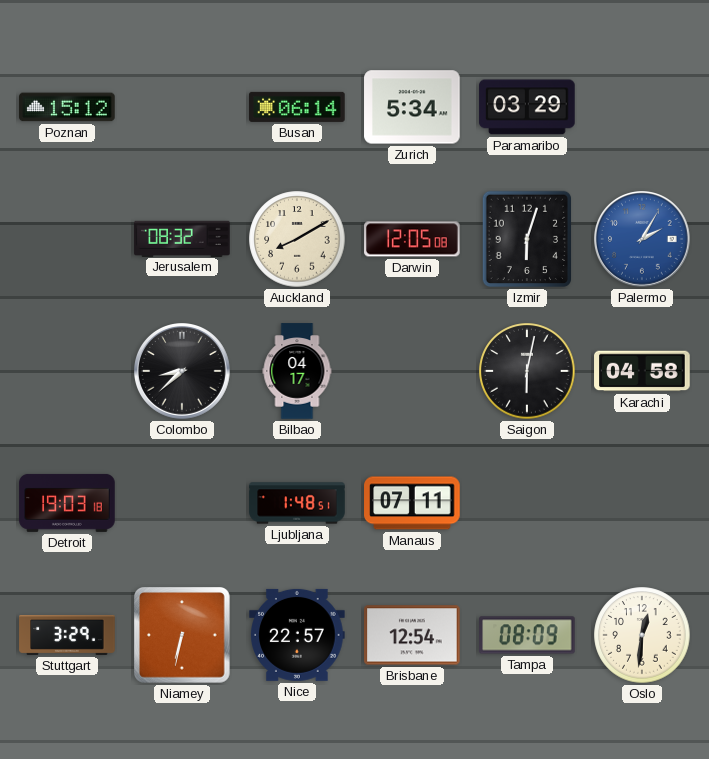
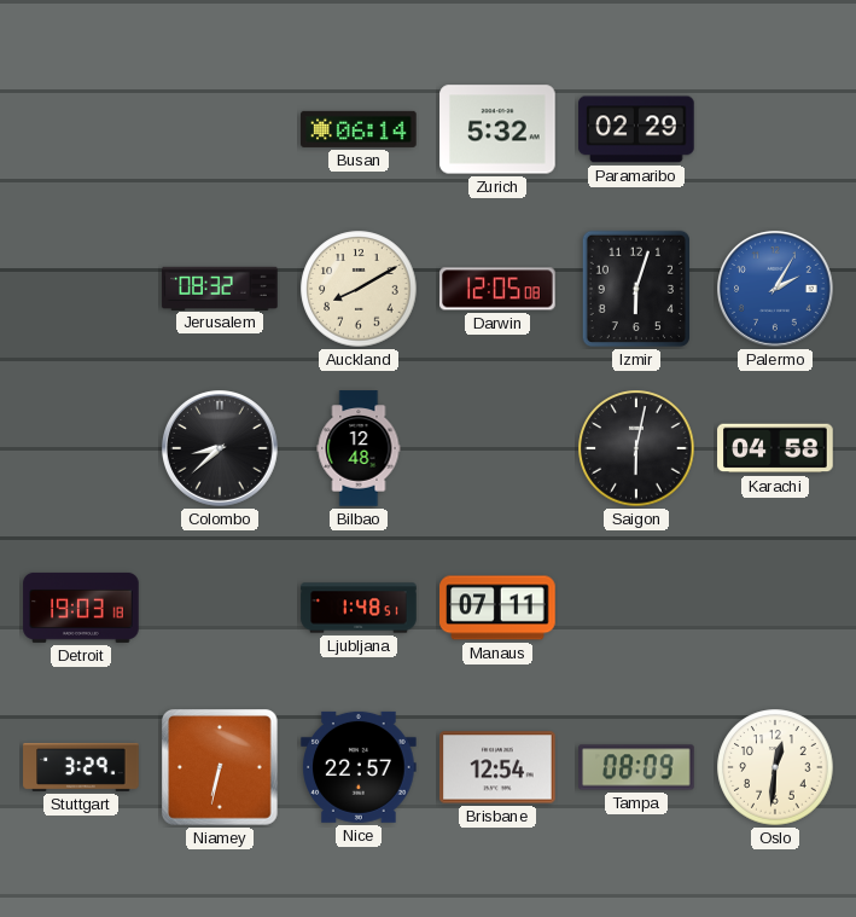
Poznan: 15:12 -> none
Zurich: 5:34 -> 5:32
Paramaribo: 03:29 -> 02:29
Bilbao: 04:17 -> 12:48
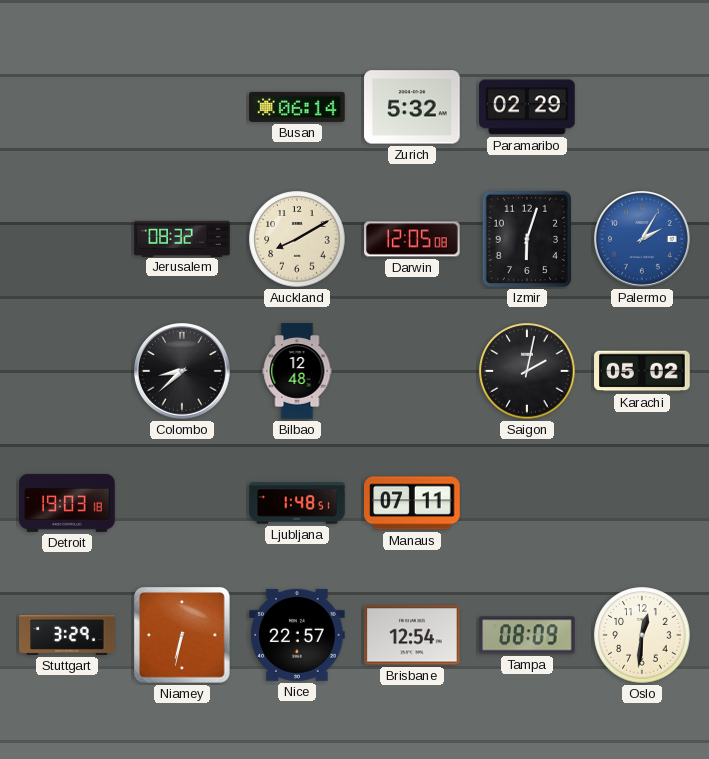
Saigon: 6:02 -> 2:02
Karachi: 04:58 -> 05:02
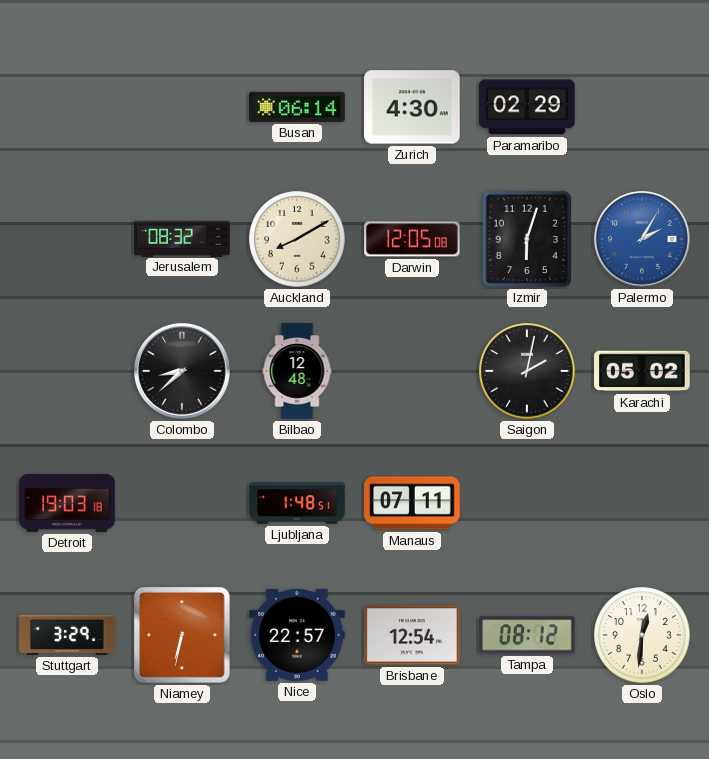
Zurich: 5:32 -> 4:30
Tampa: 08:09 -> 08:12
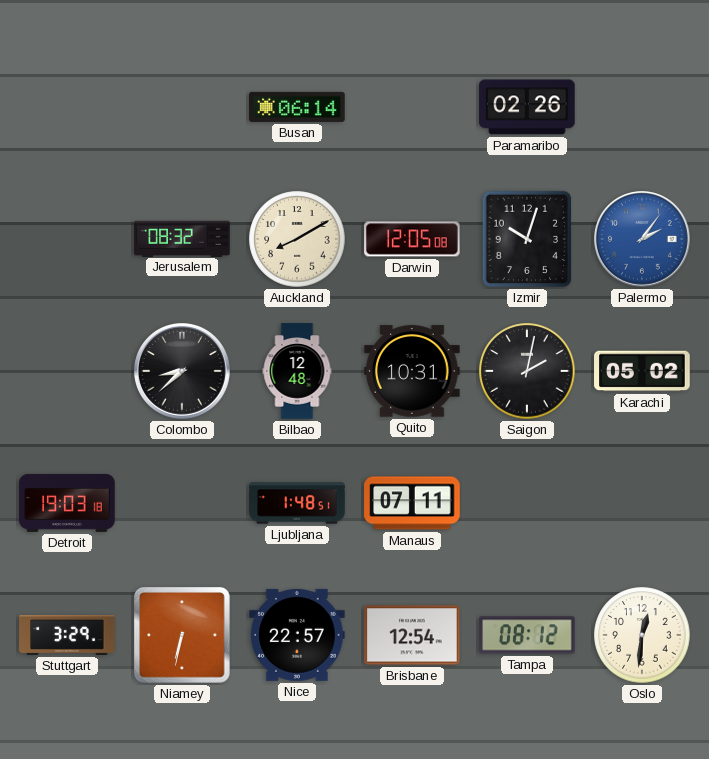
Zurich: 4:30 -> none
Paramaribo: 02:29 -> 02:26
Izmir: 6:03 -> 10:03
Palermo: 2:05 -> 2:06
Quito: none -> 10:31
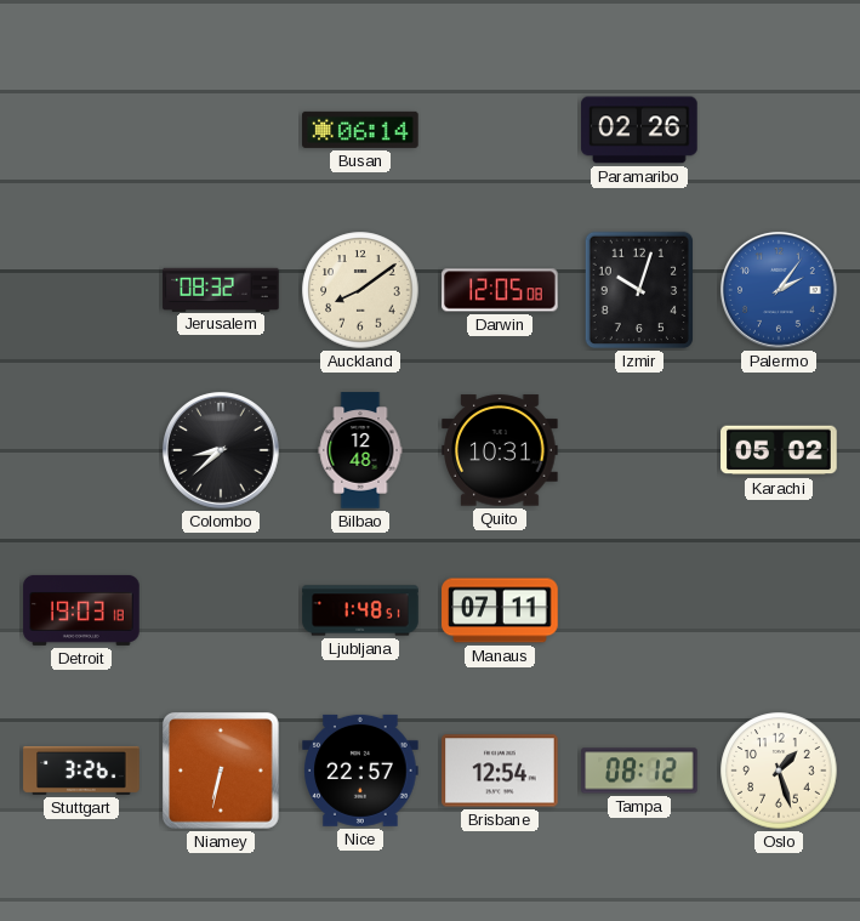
Auckland: 8:10 -> 8:09
Saigon: 2:02 -> none
Stuttgart: 3:29 -> 3:26
Oslo: 12:31 -> 1:27
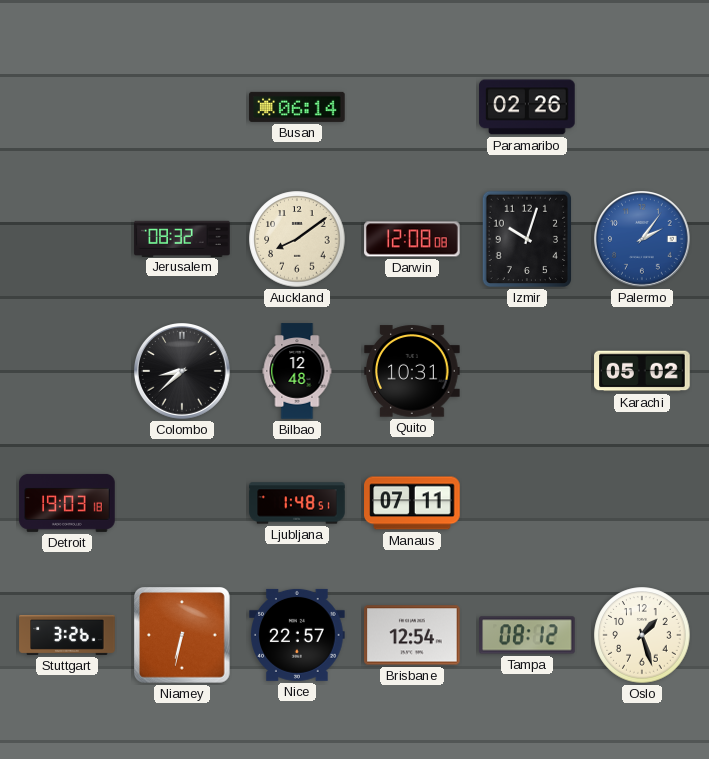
Darwin: 12:05 -> 12:08
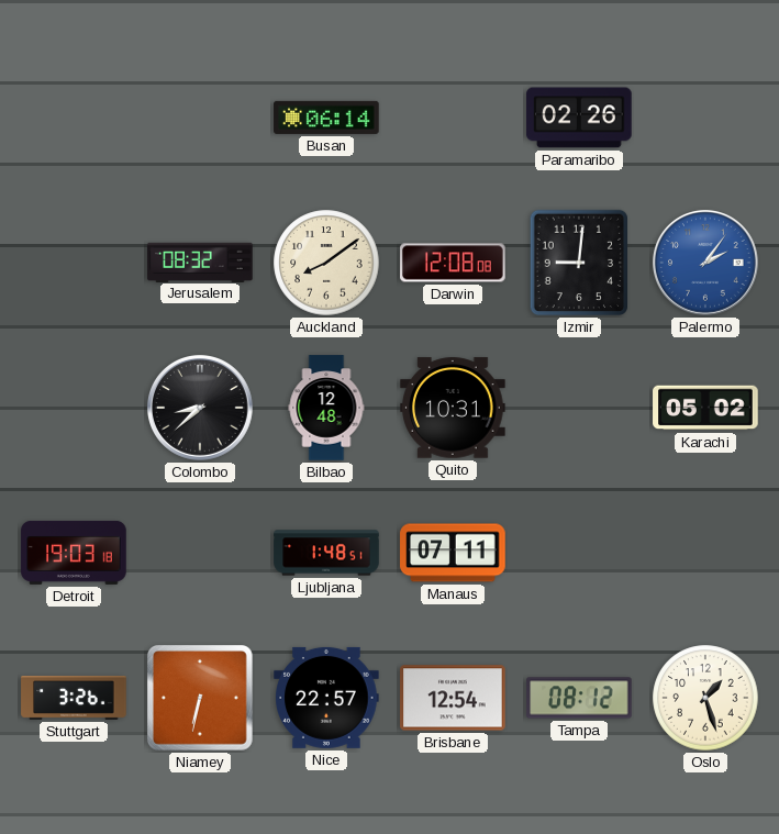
Izmir: 10:03 -> 9:01
